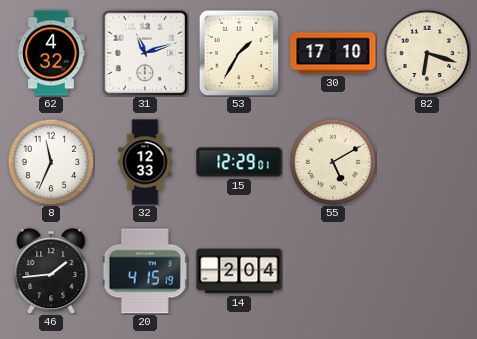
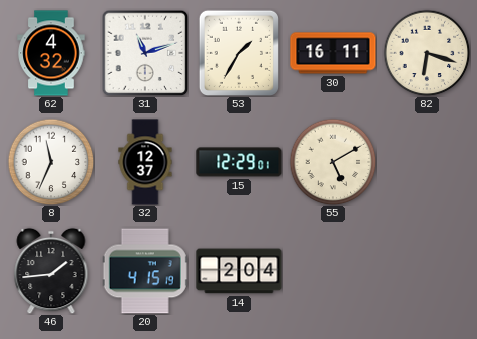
30: 17:10 -> 16:11
32: 12:33 -> 12:37
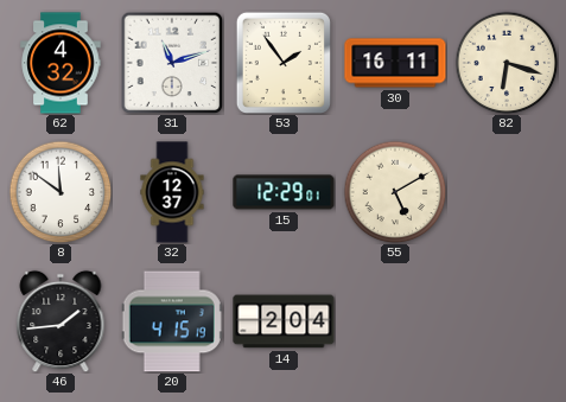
53: 1:35 -> 1:54
8: 11:34 -> 11:51
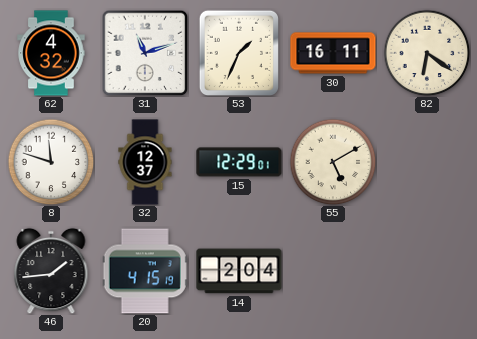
53: 1:54 -> 1:34
82: 6:18 -> 6:21
8: 11:51 -> 11:48
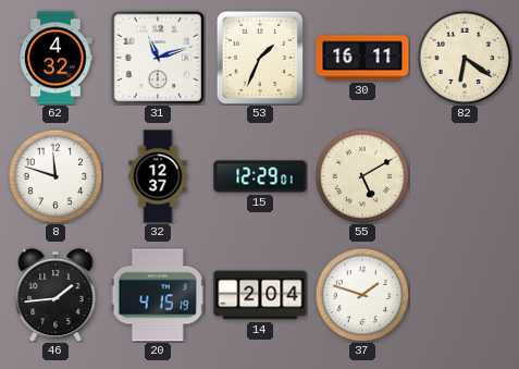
37: none -> 1:48
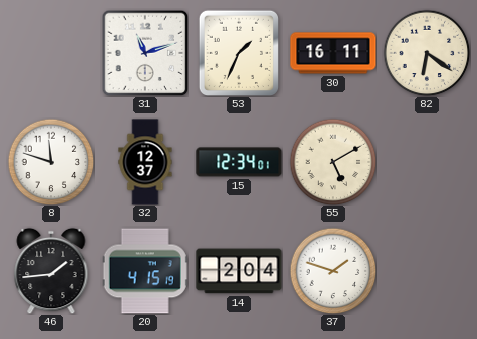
62: 4:32 -> none
15: 12:29 -> 12:34
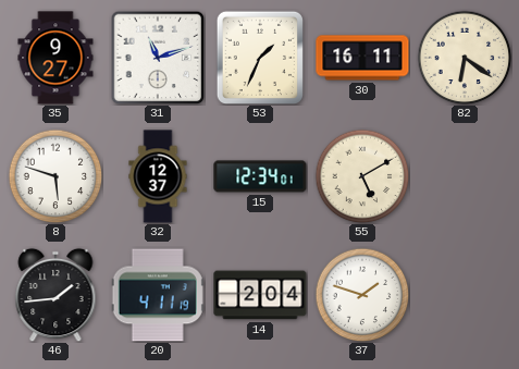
35: none -> 9:27
8: 11:48 -> 5:48
20: 4:15 -> 4:11
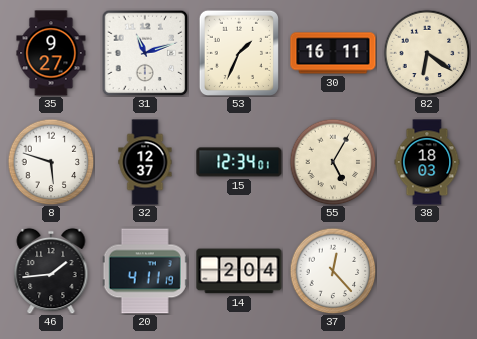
55: 5:10 -> 5:05
38: none -> 18:03
37: 1:48 -> 12:23
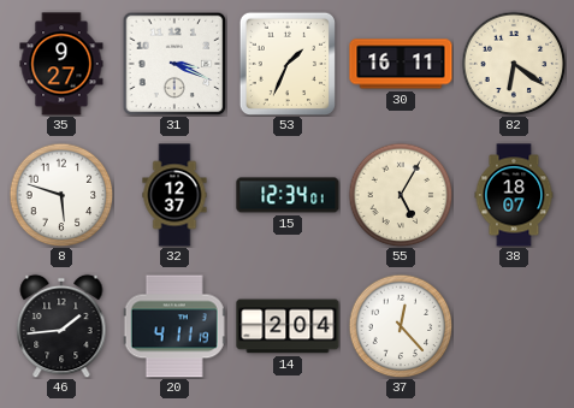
31: 11:12 -> 3:19
38: 18:03 -> 18:07
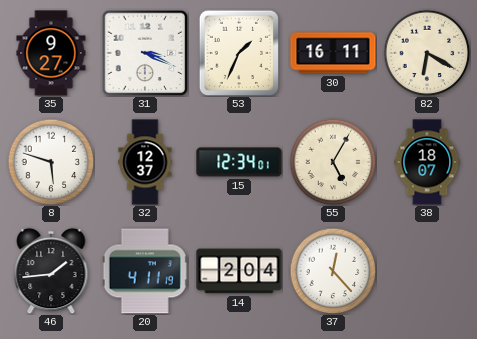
82: 6:21 -> 6:20
